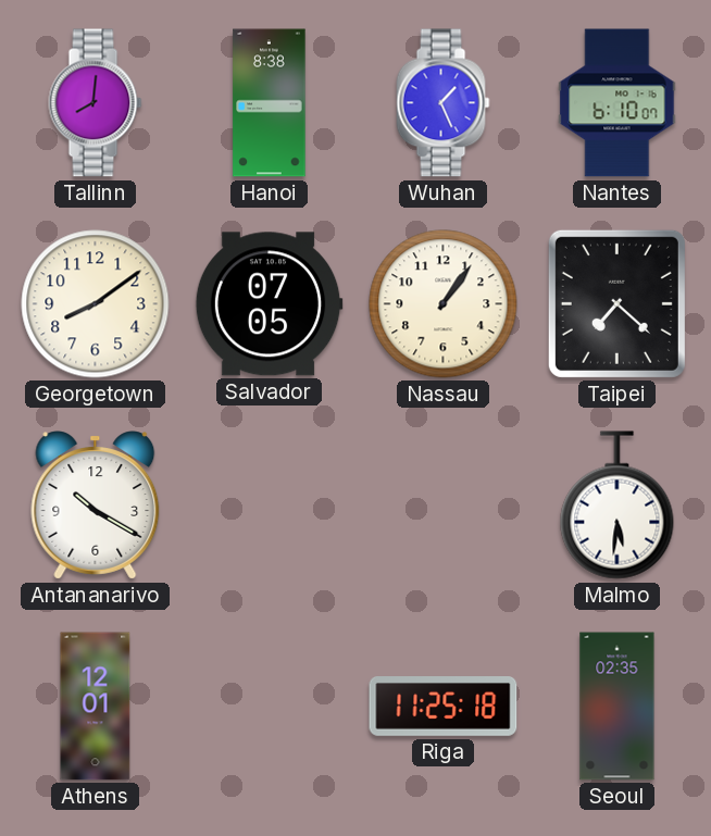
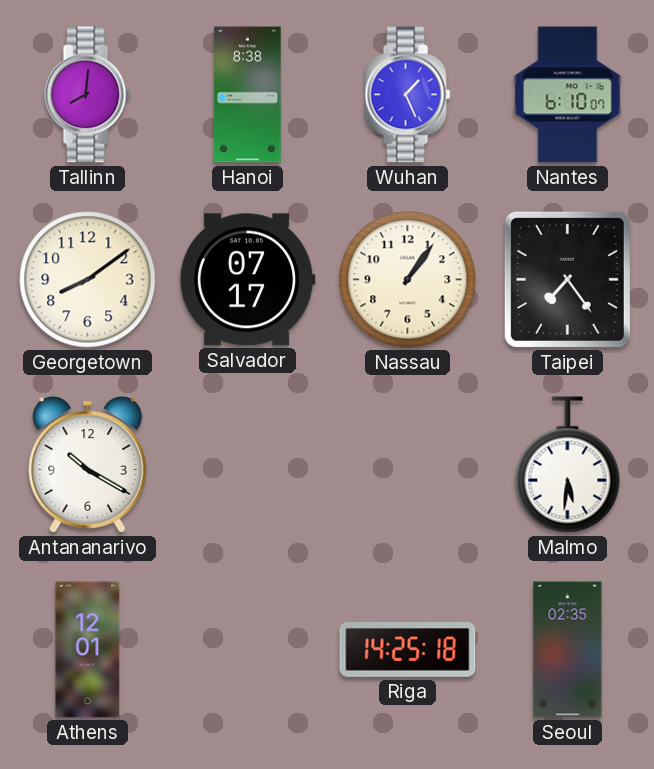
Salvador: 07:05 -> 07:17
Taipei: 7:22 -> 7:24
Riga: 11:25 -> 14:25
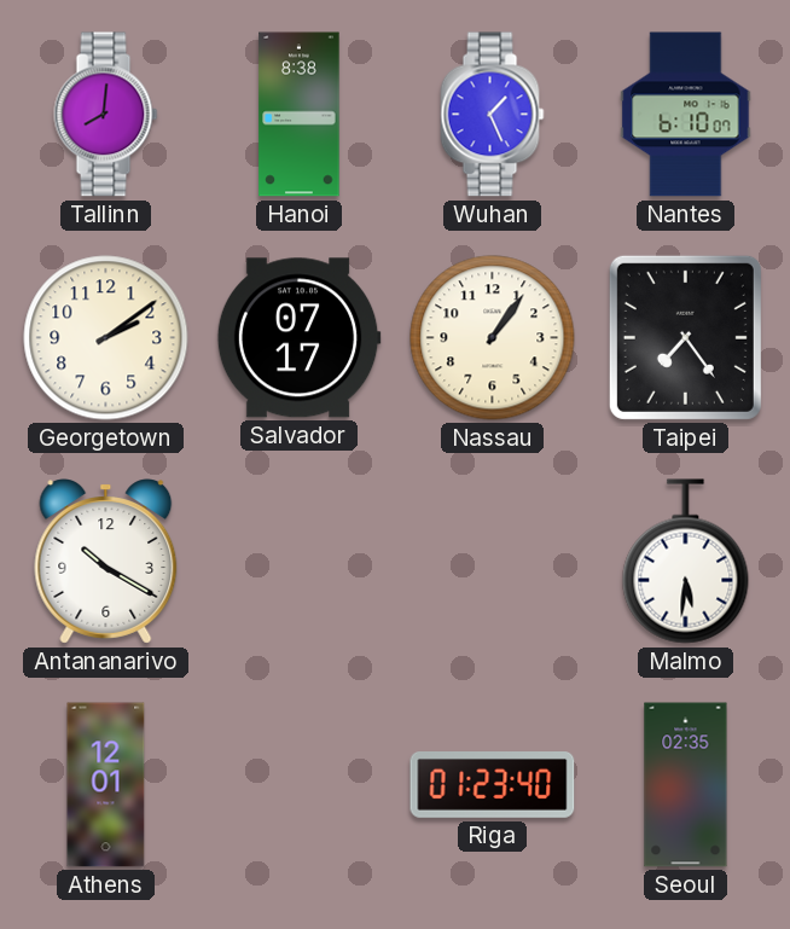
Georgetown: 8:09 -> 2:09
Riga: 14:25 -> 01:23
